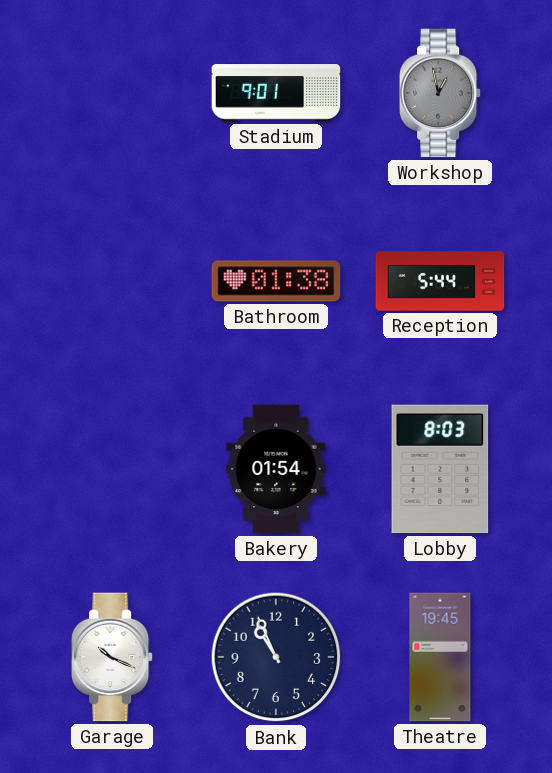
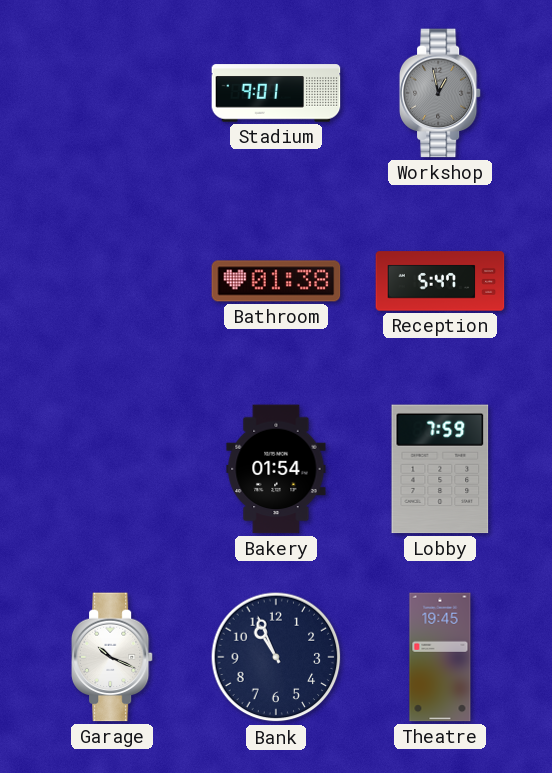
Reception: 5:44 -> 5:47
Lobby: 8:03 -> 7:59
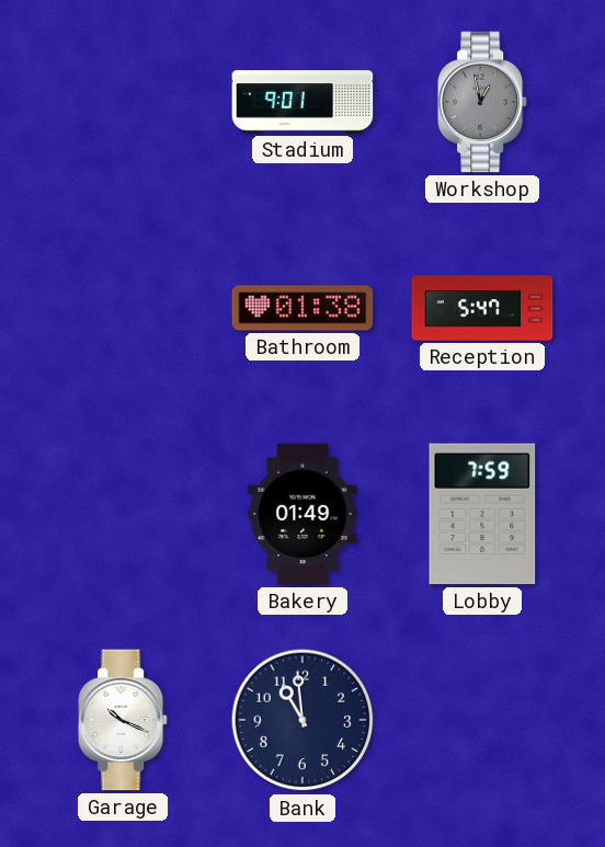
Bakery: 01:54 -> 01:49
Bank: 10:56 -> 10:59
Theatre: 19:45 -> none
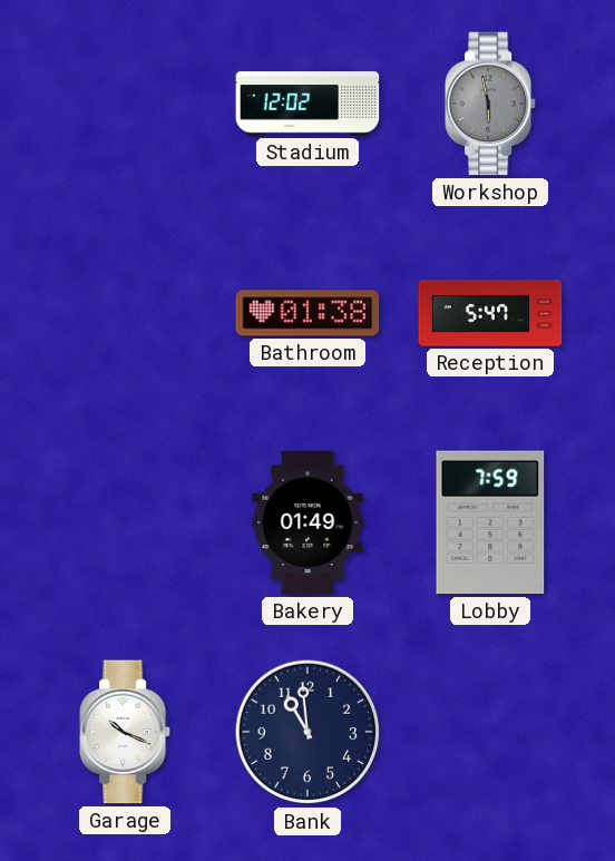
Stadium: 9:01 -> 12:02
Workshop: 12:58 -> 5:58
